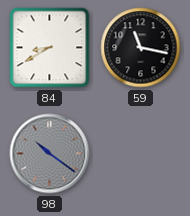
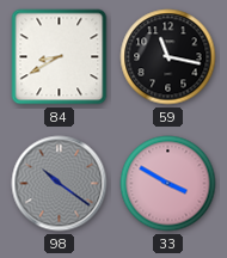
33: none -> 3:50
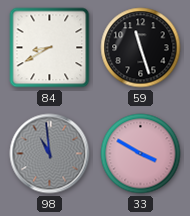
59: 11:17 -> 11:27
98: 10:21 -> 10:59
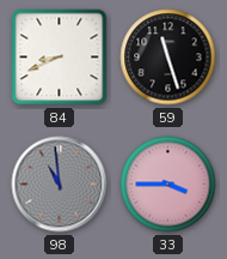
84: 8:40 -> 8:41
33: 3:50 -> 3:45
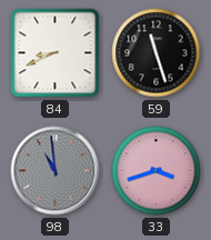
33: 3:45 -> 3:42
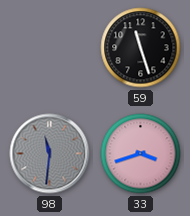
84: 8:41 -> none
98: 10:59 -> 11:31
